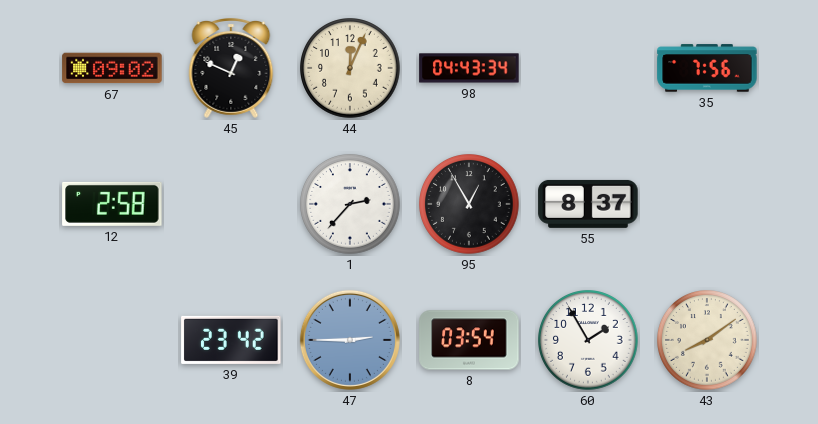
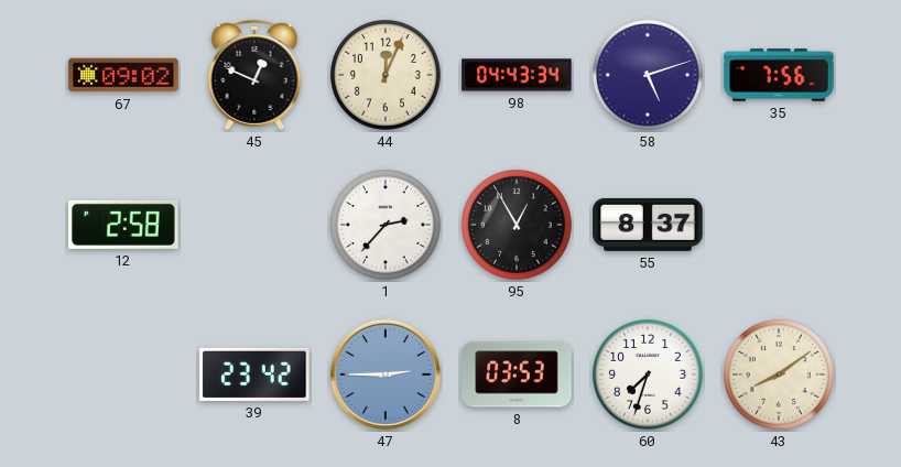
58: none -> 5:12
8: 03:54 -> 03:53
60: 1:55 -> 7:33
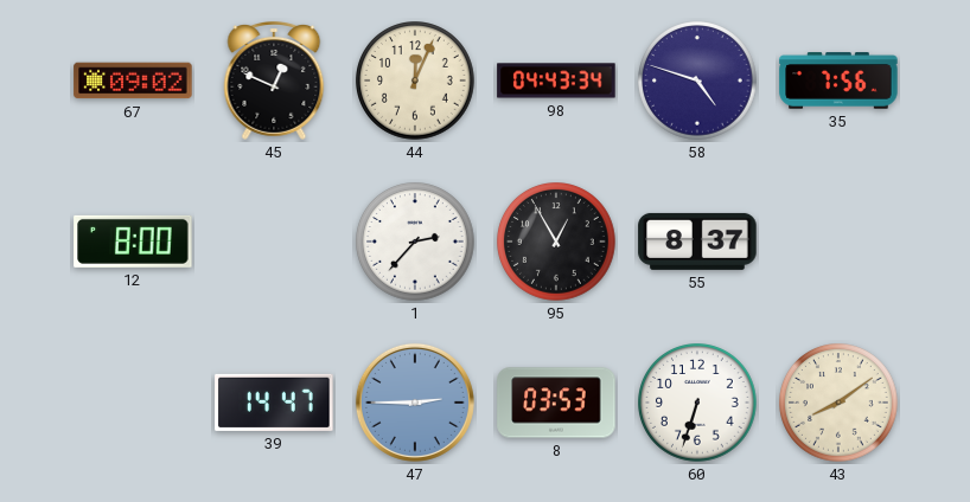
58: 5:12 -> 4:48
12: 2:58 -> 8:00
39: 23:42 -> 14:47
60: 7:33 -> 6:33
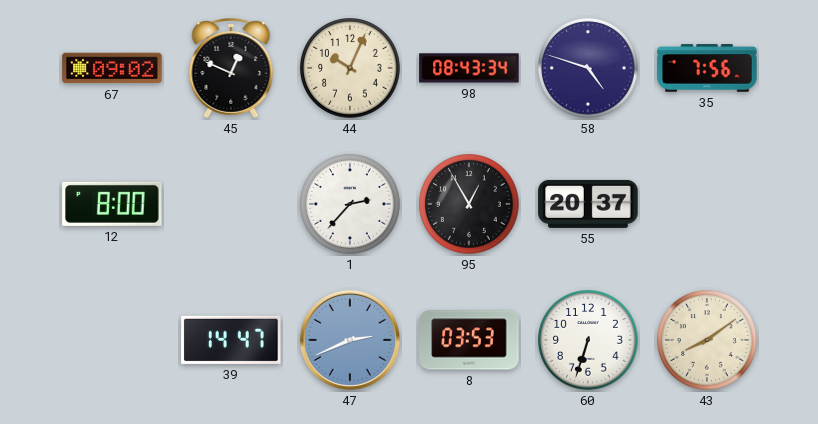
44: 12:04 -> 10:04
98: 04:43 -> 08:43
55: 8:37 -> 20:37
47: 2:45 -> 2:41
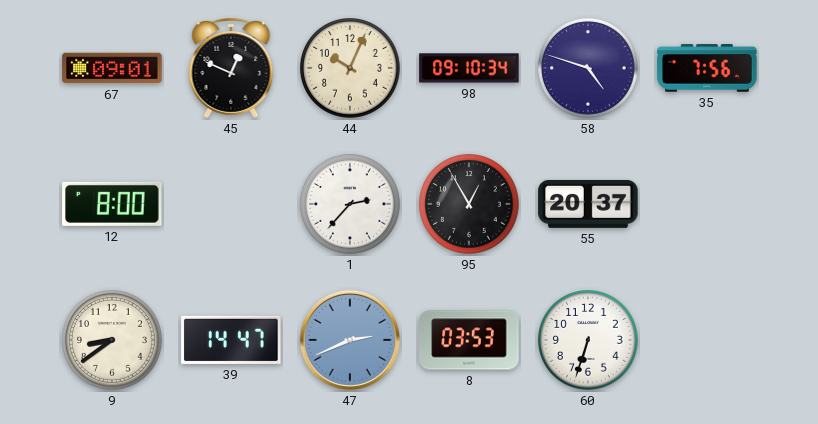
67: 09:02 -> 09:01
98: 08:43 -> 09:10
9: none -> 8:39
43: 8:09 -> none
